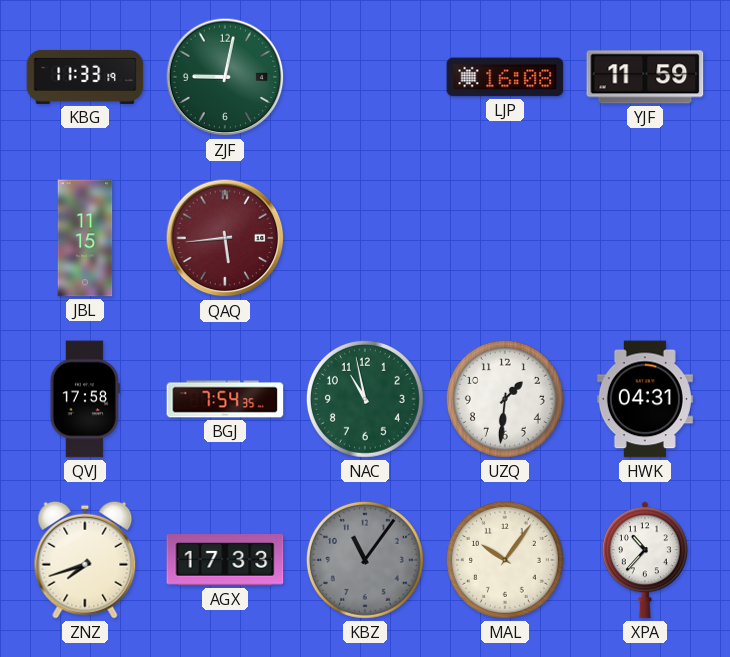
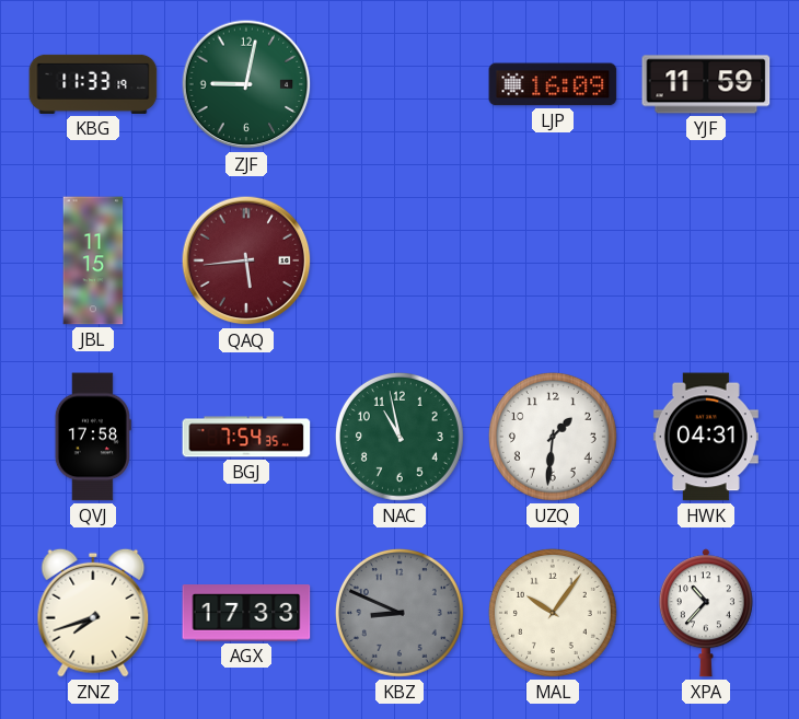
LJP: 16:08 -> 16:09
KBZ: 11:06 -> 8:49
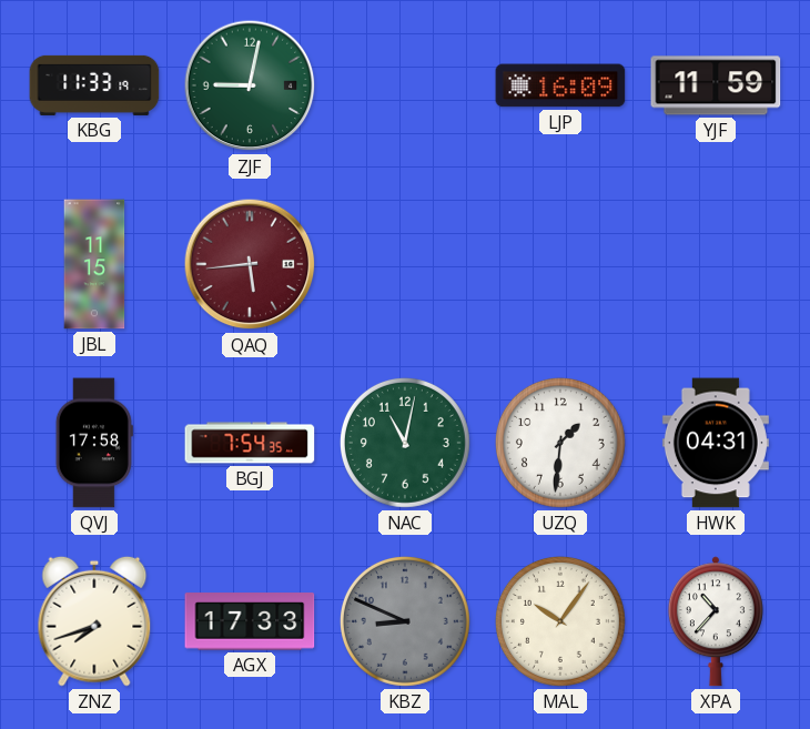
NAC: 10:58 -> 11:02
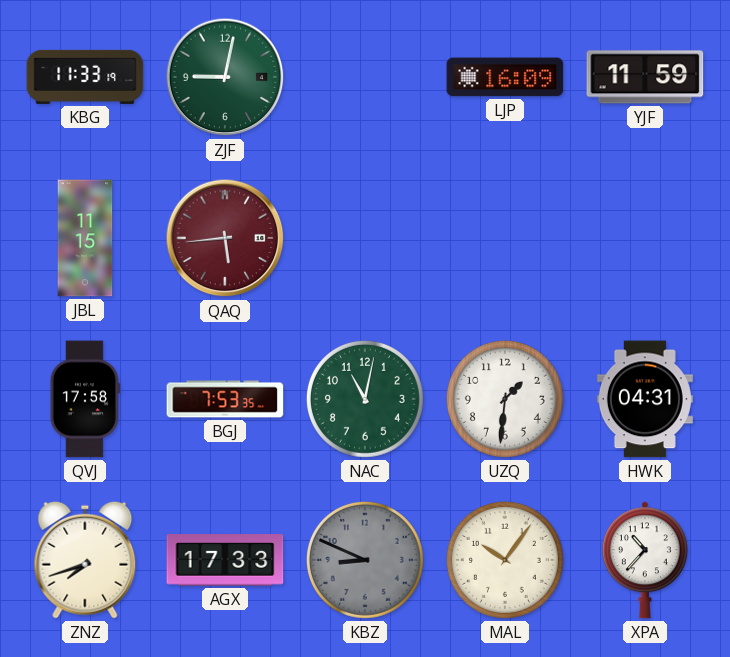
BGJ: 7:54 -> 7:53
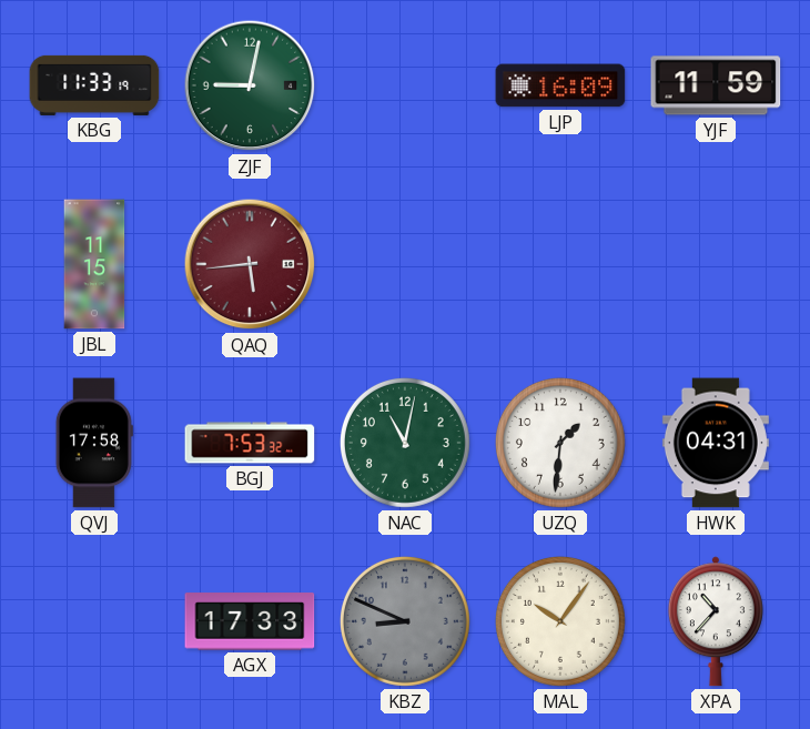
BGJ: 7:53:35 -> 7:53:32
ZNZ: 7:42 -> none
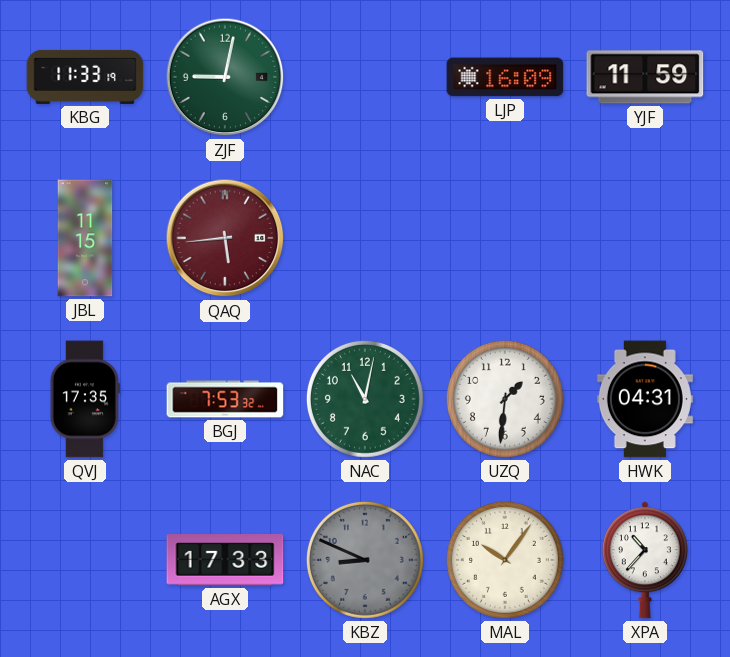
QVJ: 17:58 -> 17:35
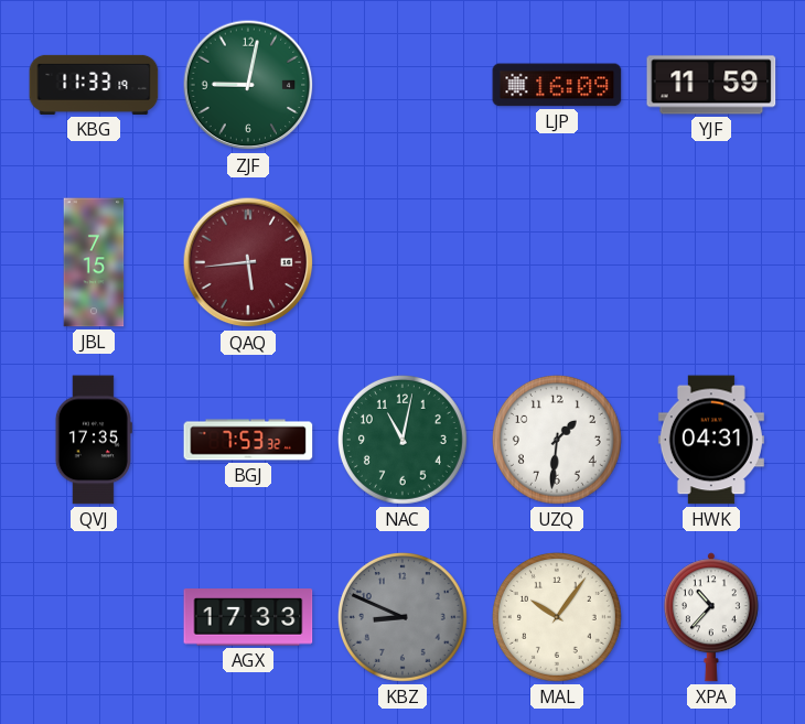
JBL: 11:15 -> 7:15
